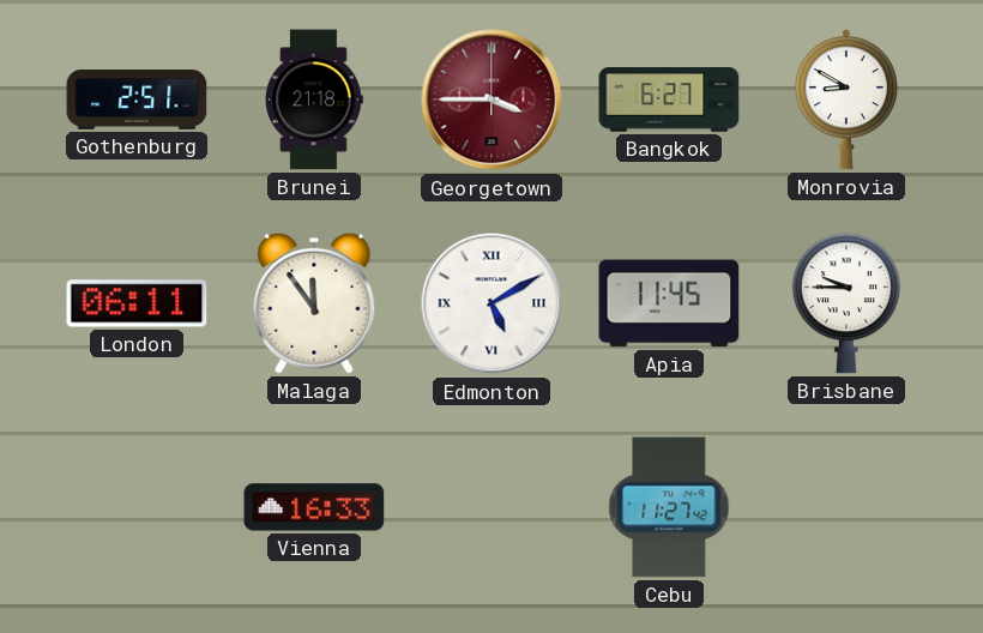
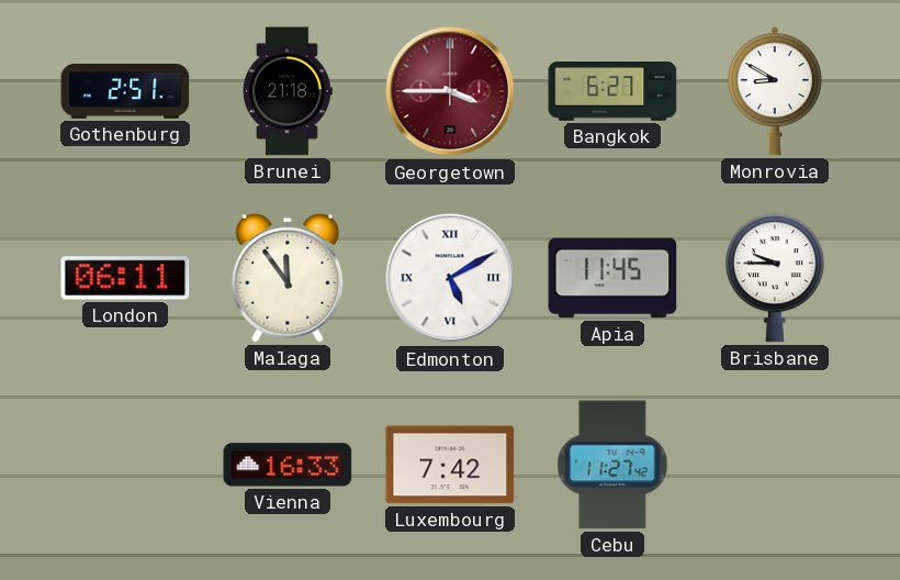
Luxembourg: none -> 7:42
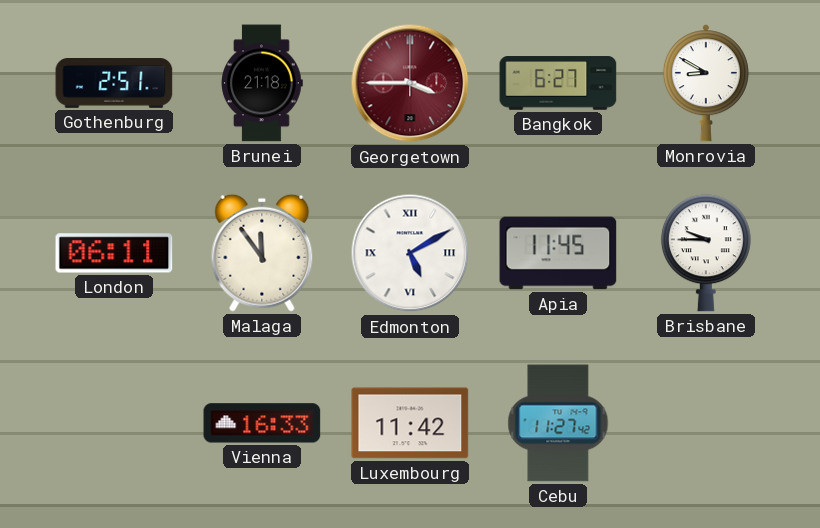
Luxembourg: 7:42 -> 11:42
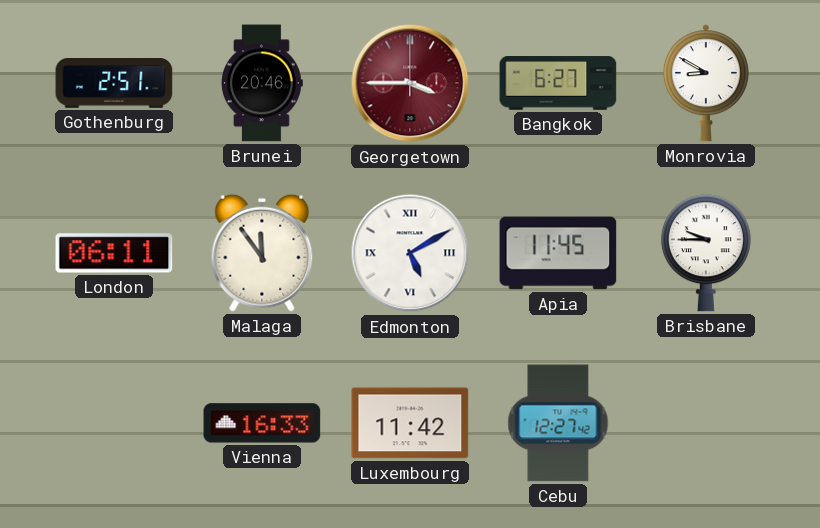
Brunei: 21:18 -> 20:46
Cebu: 11:27 -> 12:27
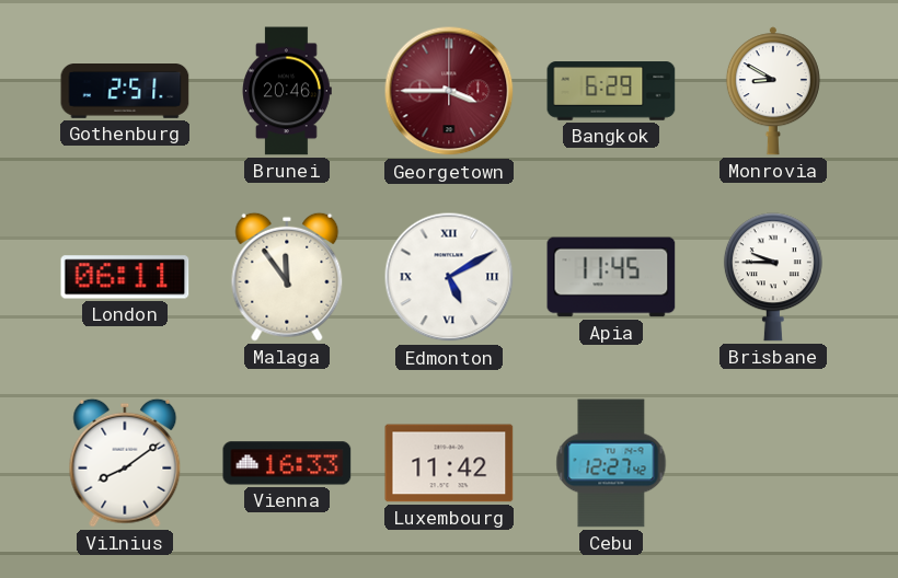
Bangkok: 6:27 -> 6:29
Vilnius: none -> 8:09
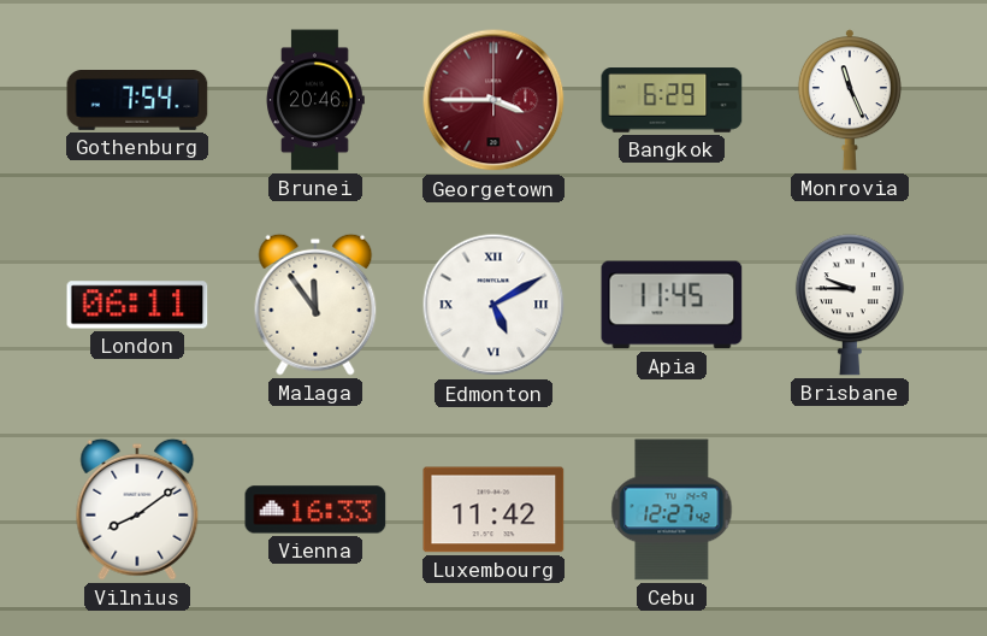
Gothenburg: 2:51 -> 7:54
Monrovia: 8:50 -> 11:26
